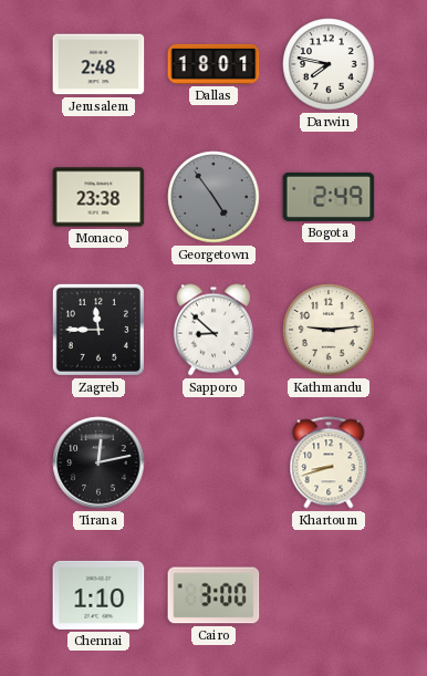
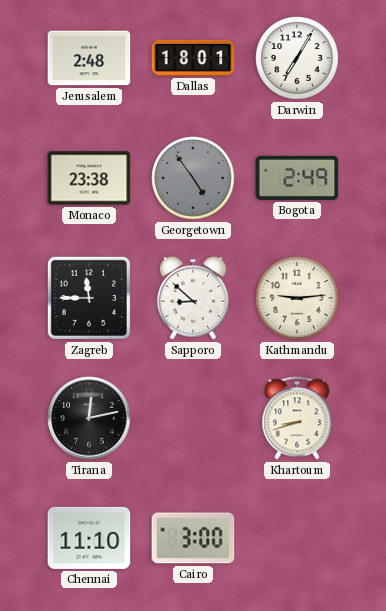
Darwin: 7:47 -> 7:05
Chennai: 1:10 -> 11:10
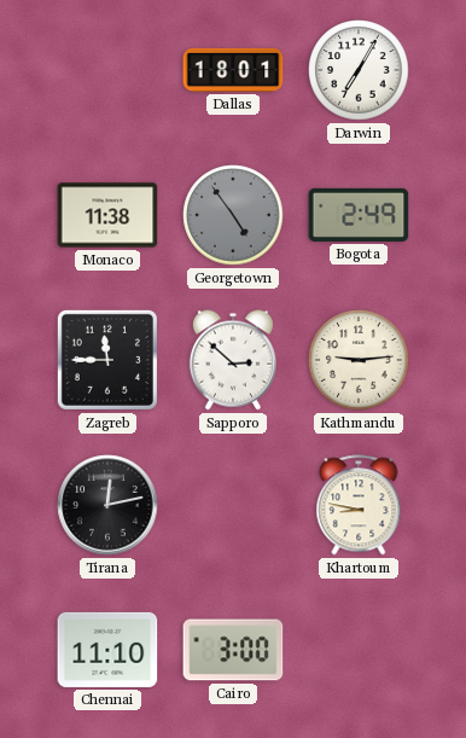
Jerusalem: 2:48 -> none
Monaco: 23:38 -> 11:38
Sapporo: 8:52 -> 2:52
Khartoum: 8:42 -> 8:47
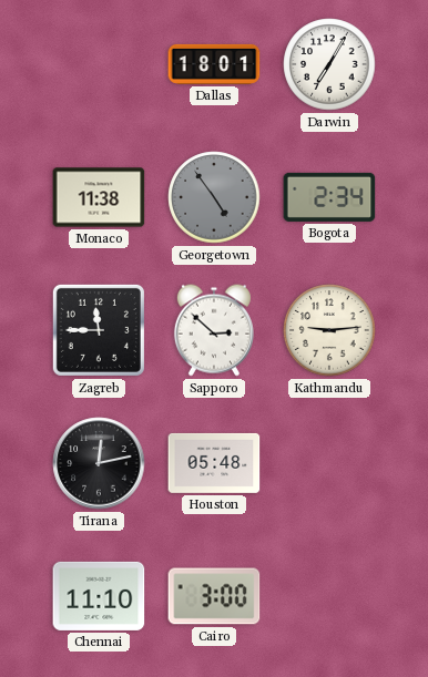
Bogota: 2:49 -> 2:34
Houston: none -> 05:48
Khartoum: 8:47 -> none
